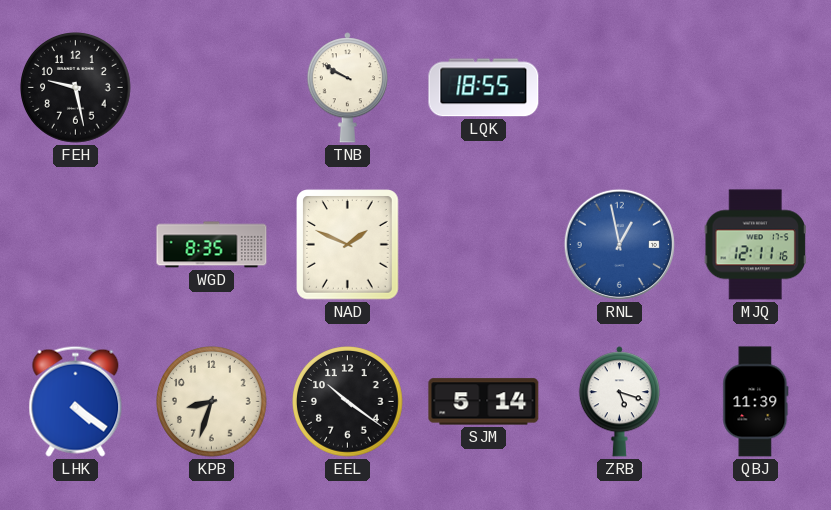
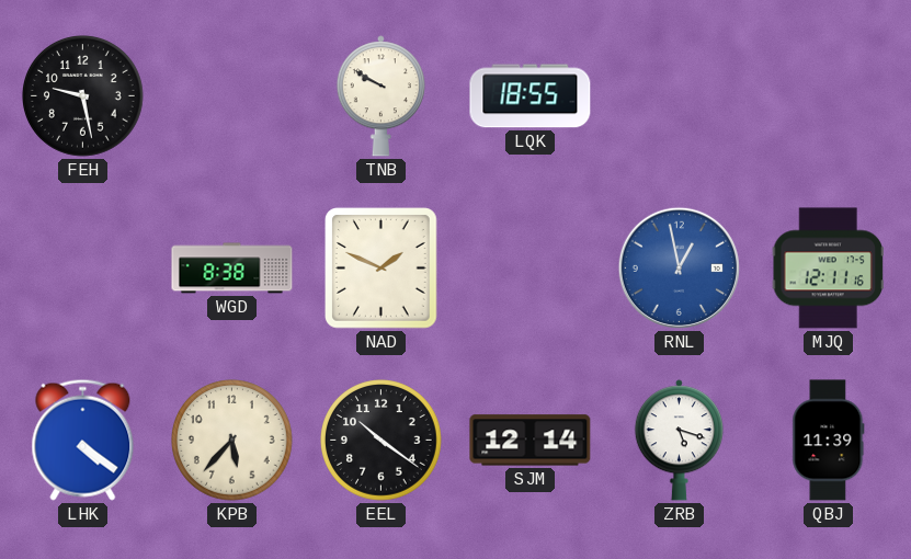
WGD: 8:35 -> 8:38
KPB: 8:33 -> 5:37
SJM: 5:14 -> 12:14
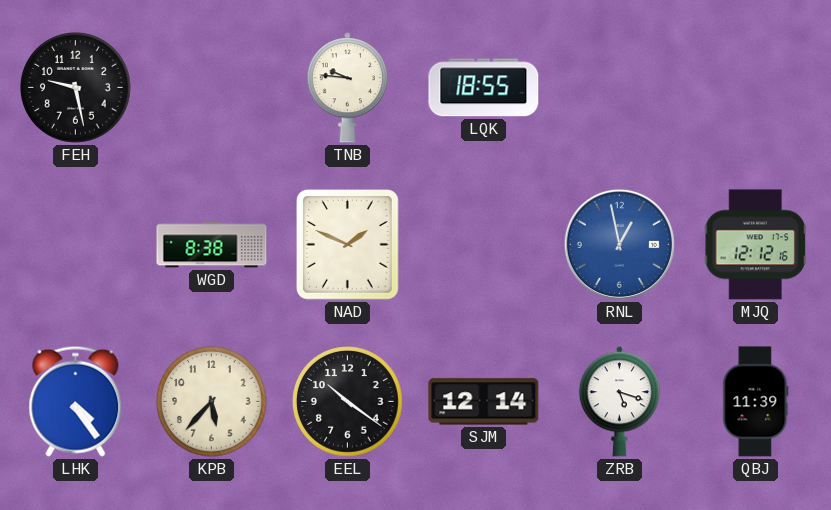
TNB: 9:50 -> 9:46
MJQ: 12:11 -> 12:12
LHK: 4:21 -> 4:24
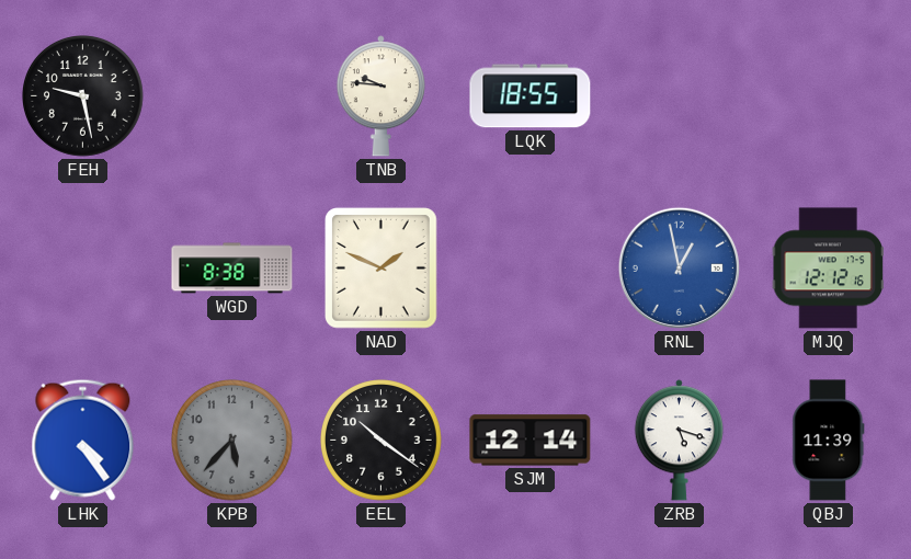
KPB dial: cream -> grey
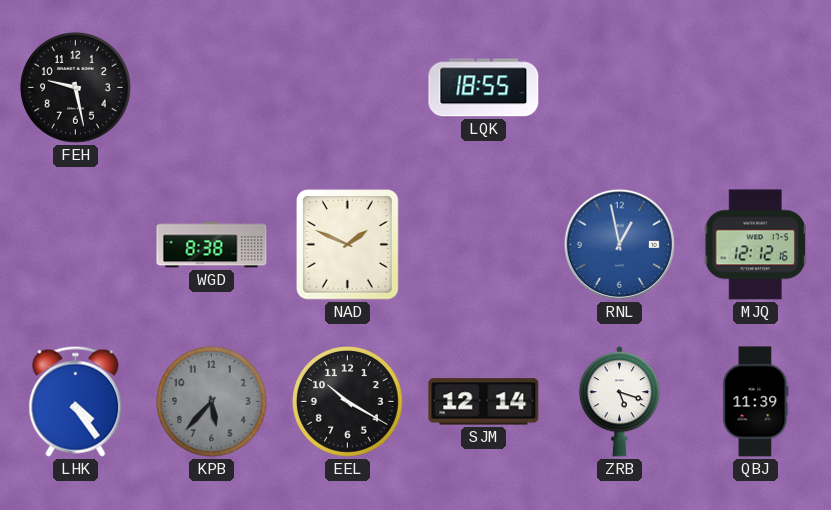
TNB: 9:46 -> none
EEL: 10:21 -> 10:20
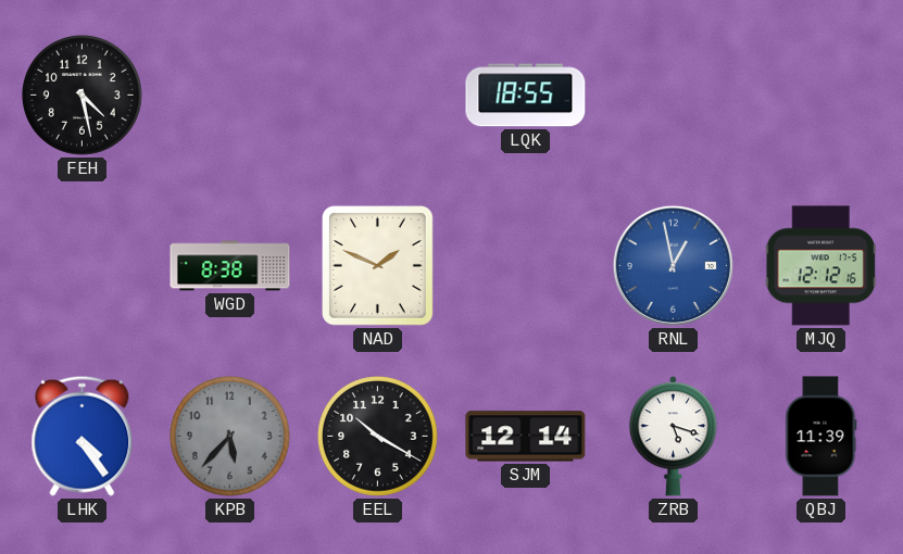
FEH: 9:28 -> 4:28
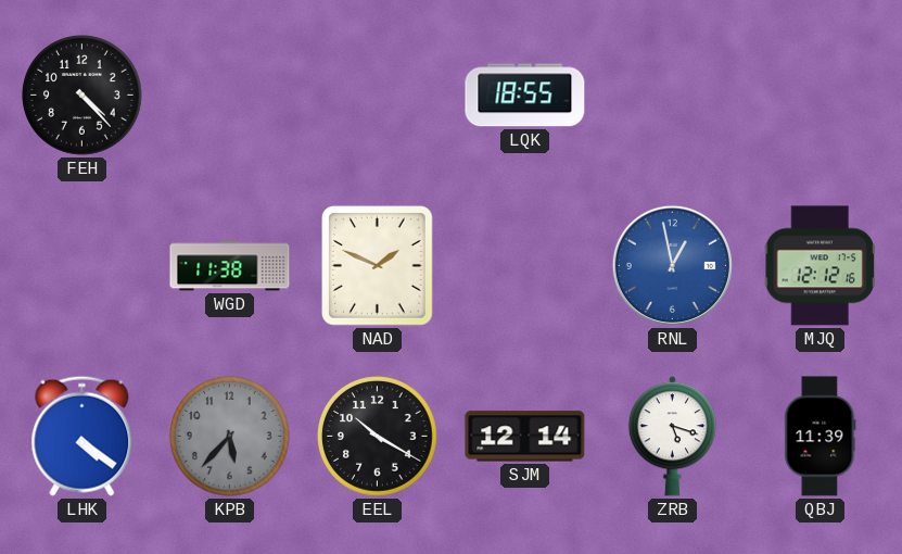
FEH: 4:28 -> 4:23
WGD: 8:38 -> 11:38
LHK: 4:24 -> 4:21
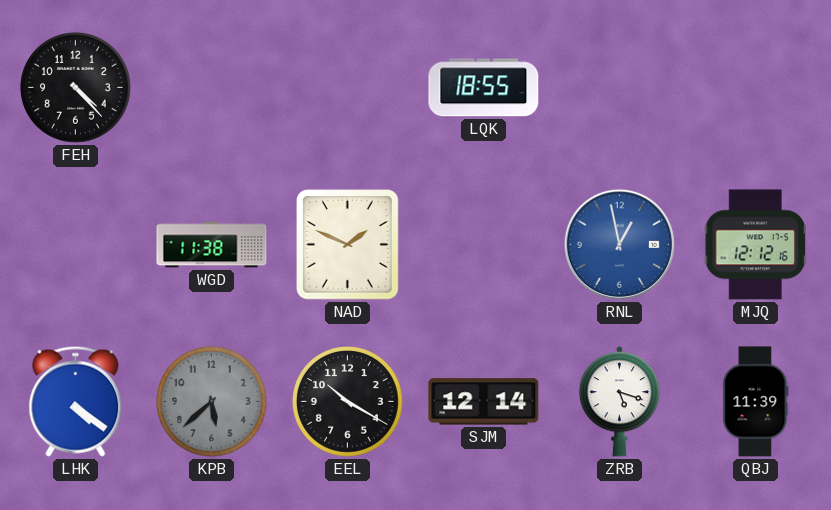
KPB: 5:37 -> 5:38
